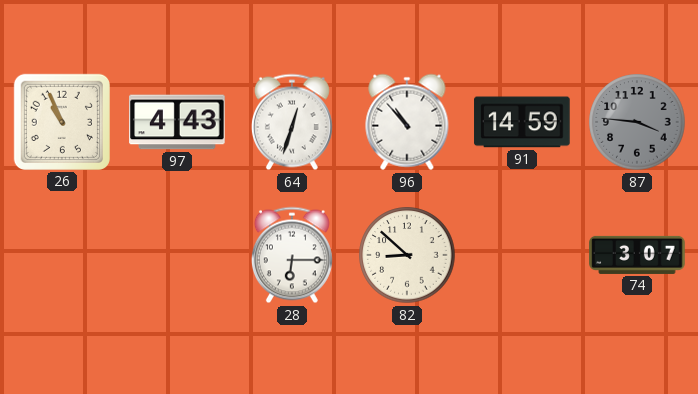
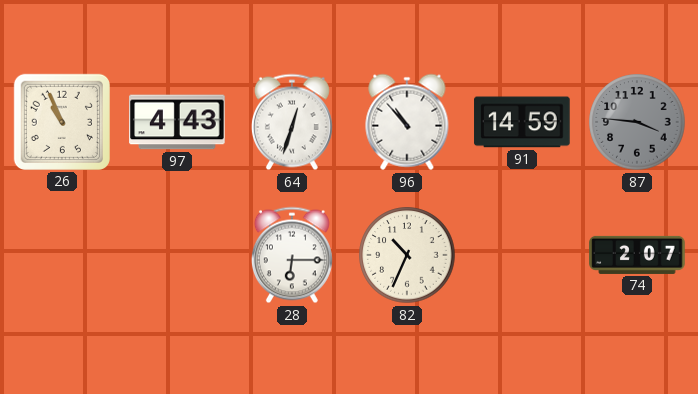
82: 8:52 -> 10:34
74: 3:07 -> 2:07
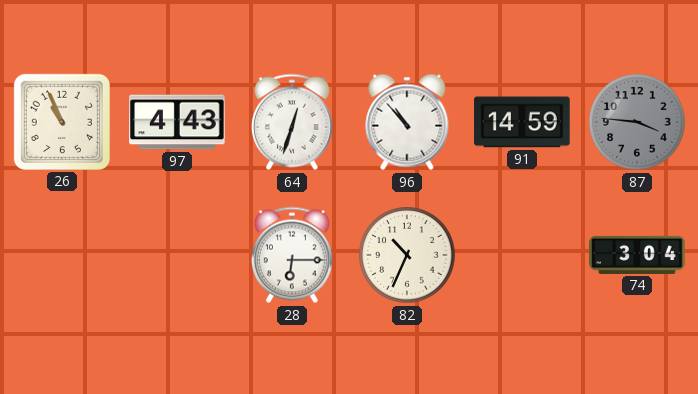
74: 2:07 -> 3:04
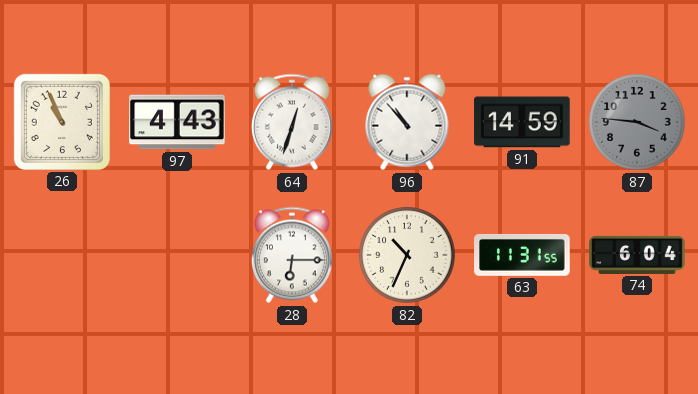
63: none -> 11:31
74: 3:04 -> 6:04
